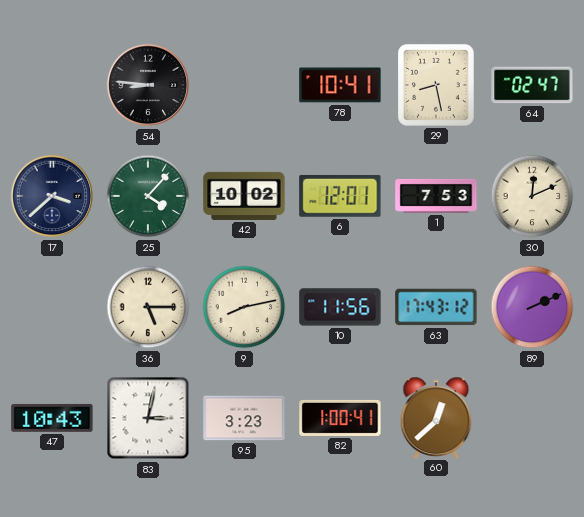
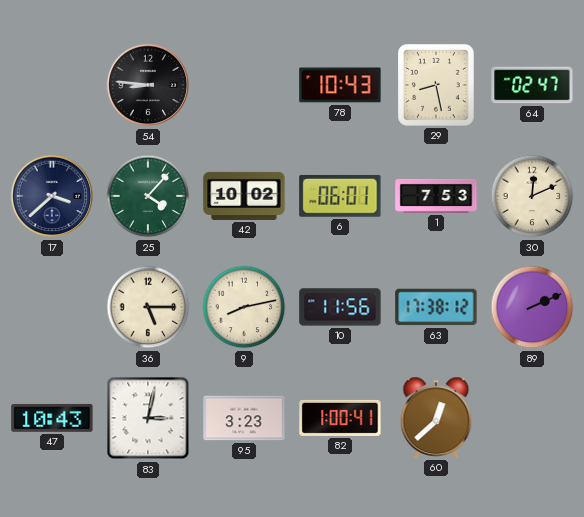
78: 10:41 -> 10:43
6: 12:01 -> 06:01
63: 17:43 -> 17:38
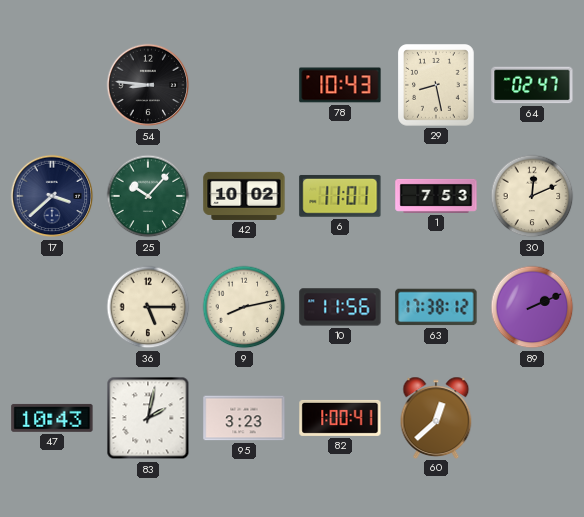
25: 4:07 -> 10:07
6: 06:01 -> 11:01
83: 3:02 -> 2:02
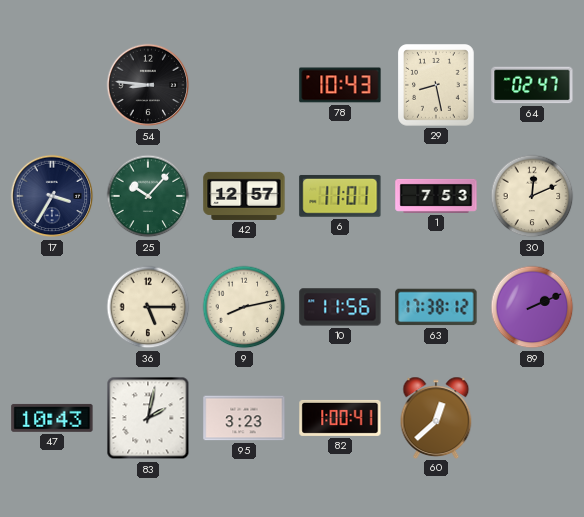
17: 3:38 -> 3:35
42: 10:02 -> 12:57
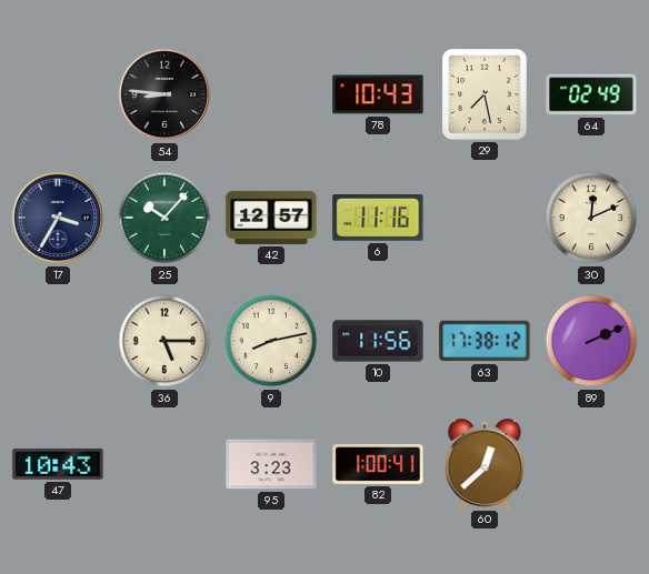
29: 8:28 -> 7:28
64: 02:47 -> 02:49
6: 11:01 -> 11:16
1: 7:53 -> none
83: 2:02 -> none
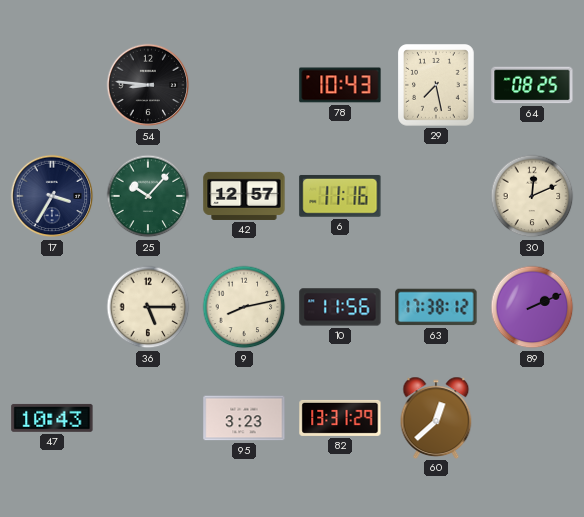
64: 02:49 -> 08:25
82: 1:00 -> 13:31
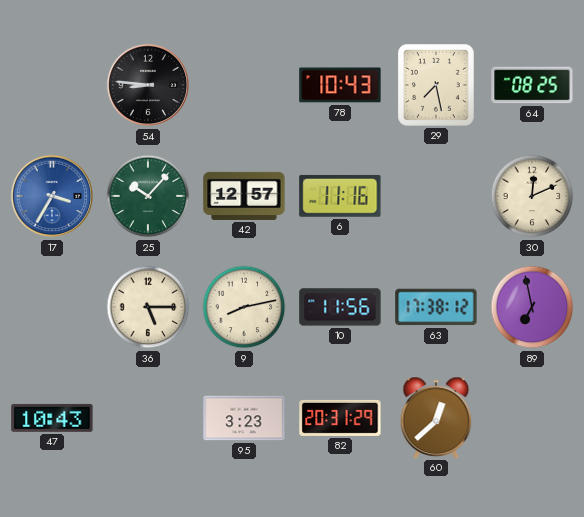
17 dial: navy -> blue
89: 2:11 -> 6:58
82: 13:31 -> 20:31
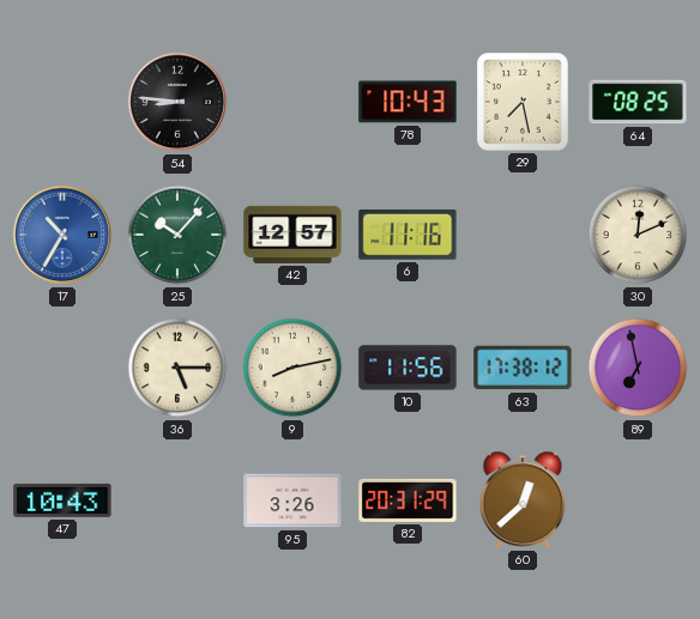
17: 3:35 -> 10:35
95: 3:23 -> 3:26
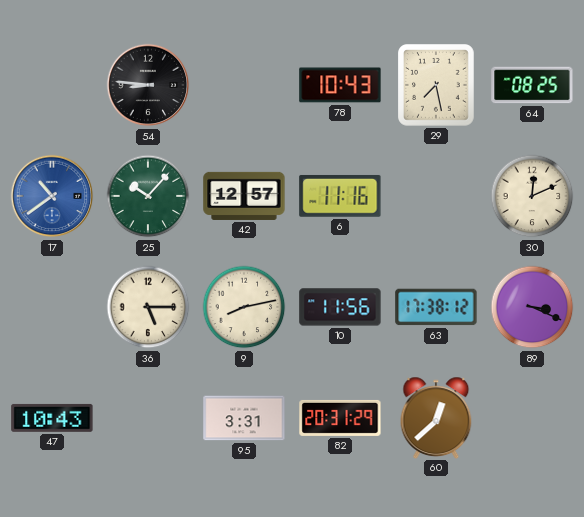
17: 10:35 -> 10:39
89: 6:58 -> 3:19
95: 3:26 -> 3:31
